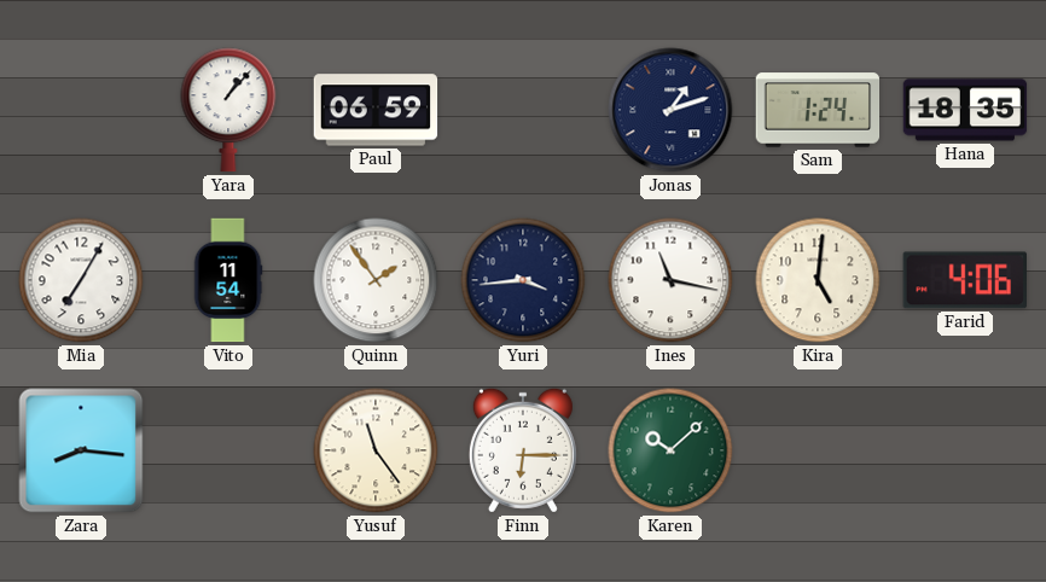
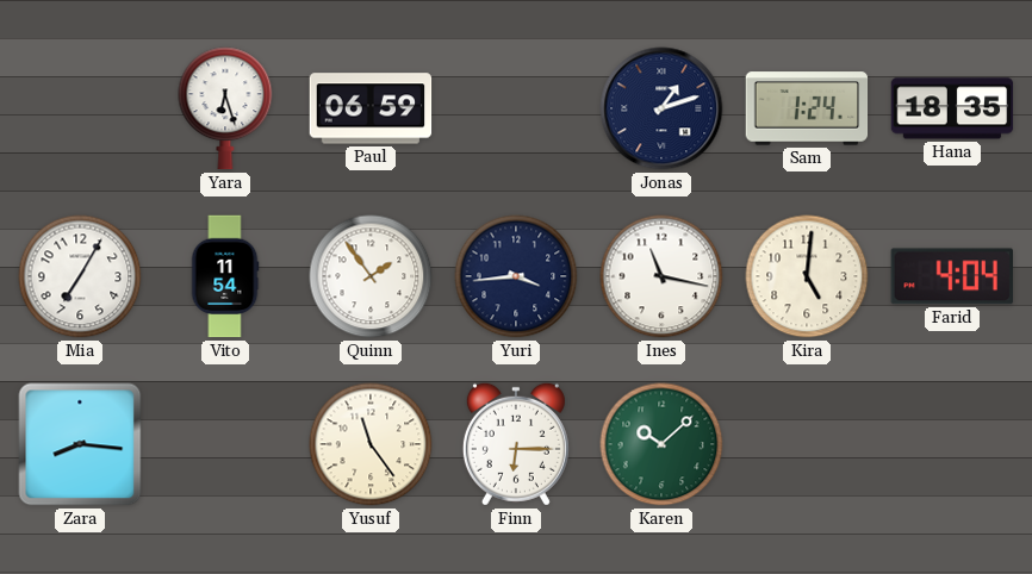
Yara: 1:07 -> 6:27
Farid: 4:06 -> 4:04
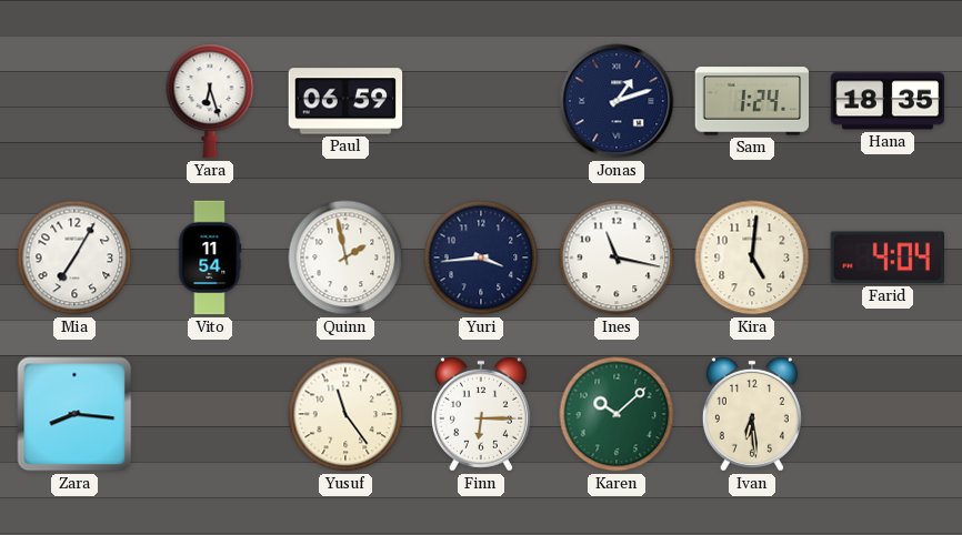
Quinn: 1:54 -> 1:58
Ivan: none -> 6:29
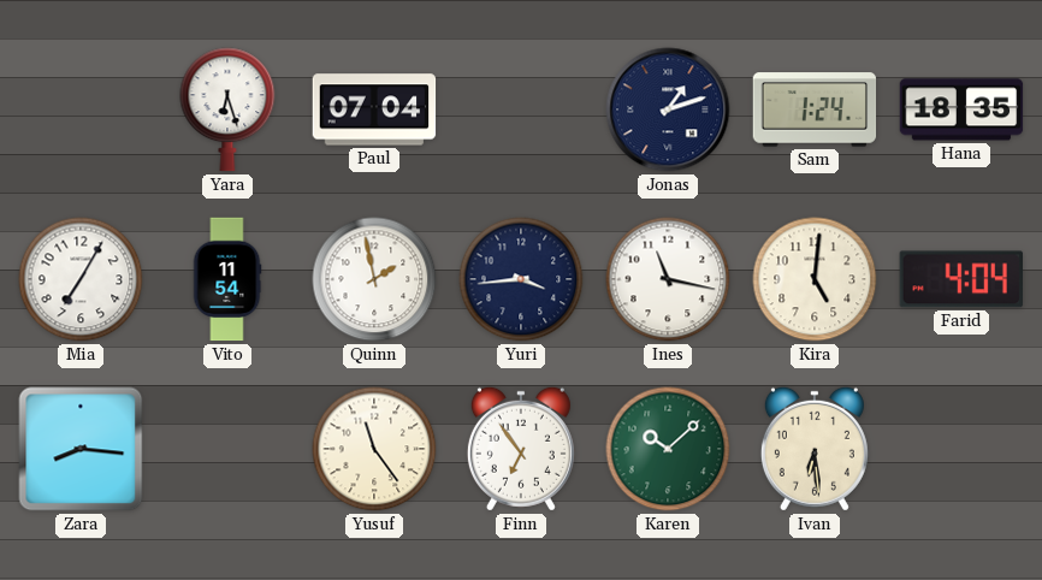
Paul: 06:59 -> 07:04
Finn: 6:15 -> 6:54
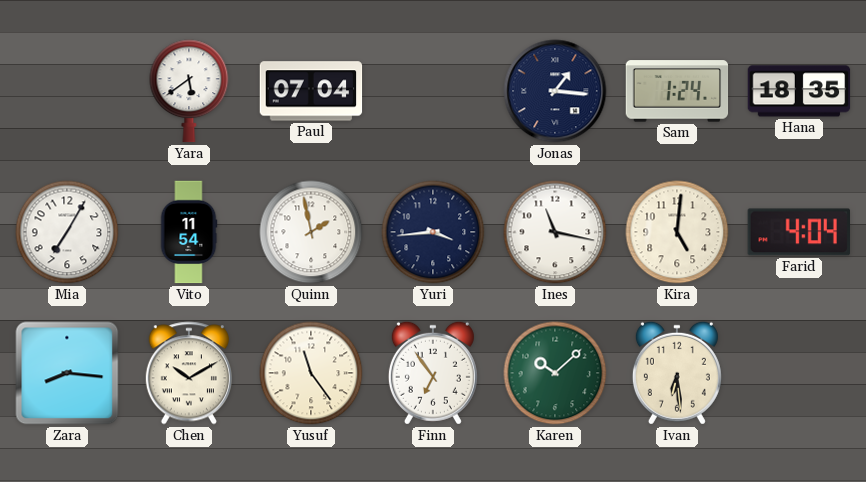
Yara: 6:27 -> 5:39
Jonas: 1:12 -> 1:16
Chen: none -> 10:10
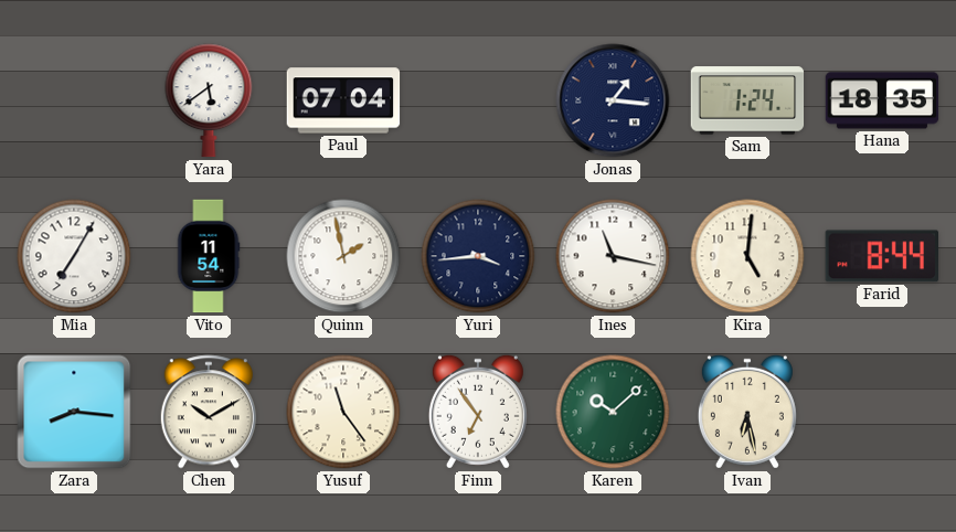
Farid: 4:04 -> 8:44
Ivan: 6:29 -> 6:28
